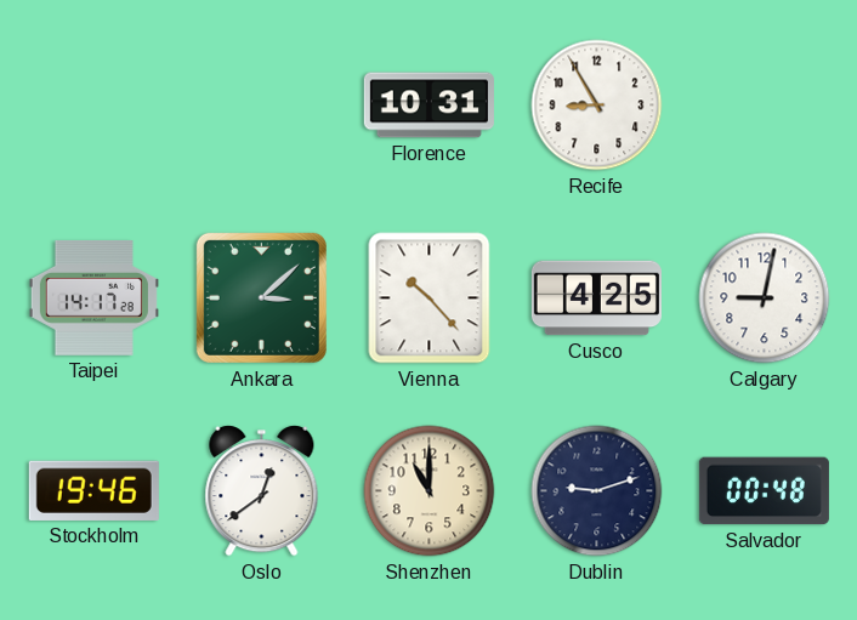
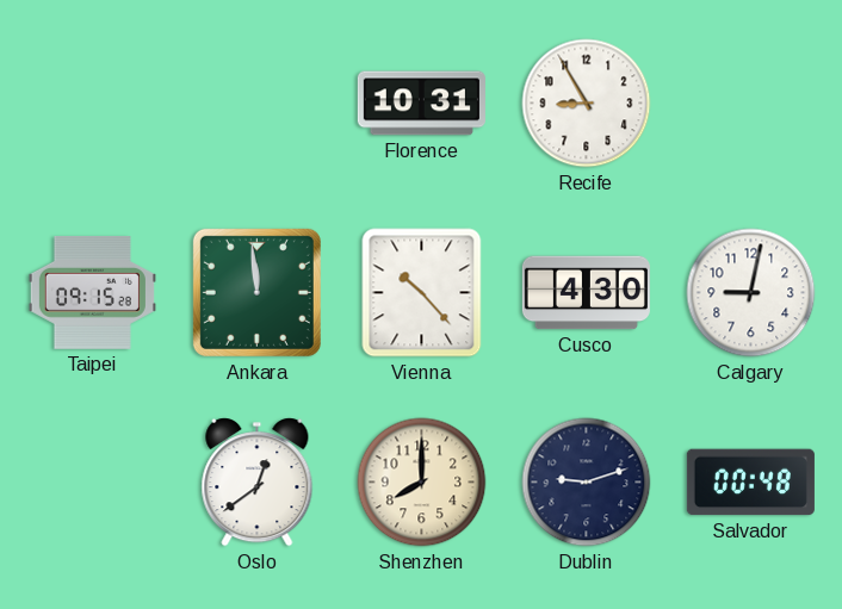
Taipei: 14:17 -> 09:15
Ankara: 3:08 -> 11:59
Cusco: 4:25 -> 4:30
Stockholm: 19:46 -> none
Shenzhen: 11:00 -> 8:00
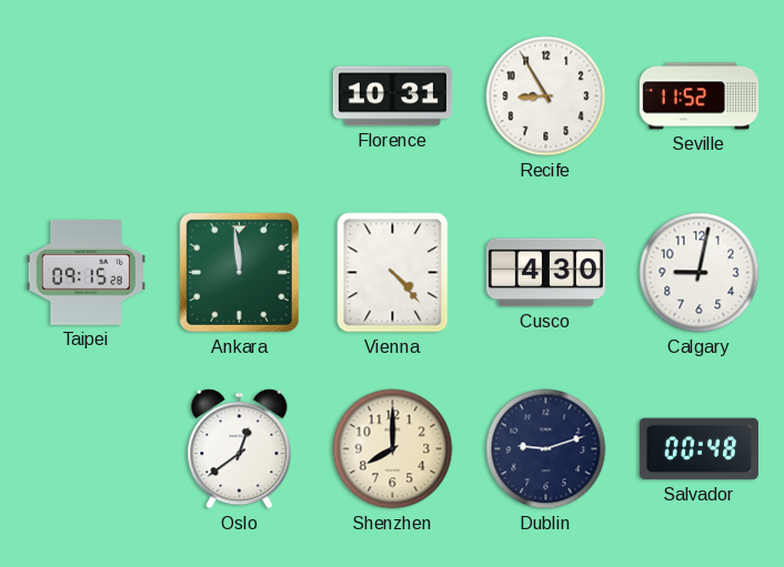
Seville: none -> 11:52
Vienna: 10:23 -> 4:23
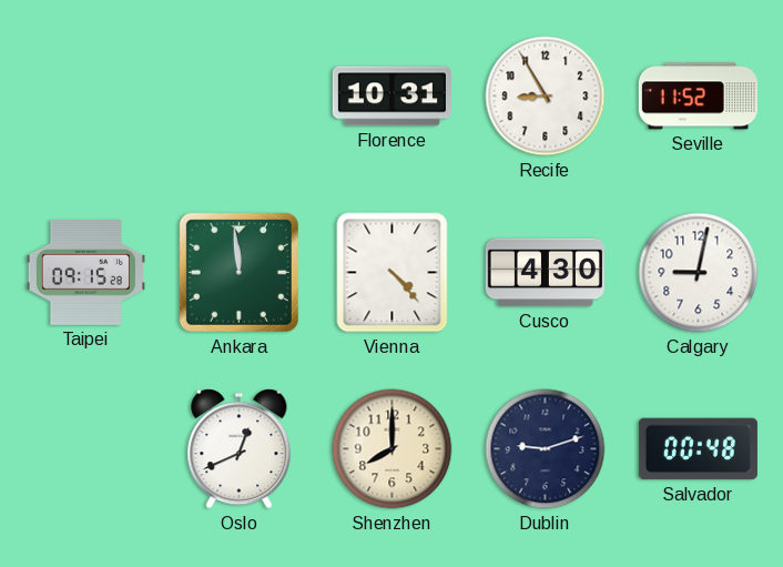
Oslo: 12:39 -> 12:41
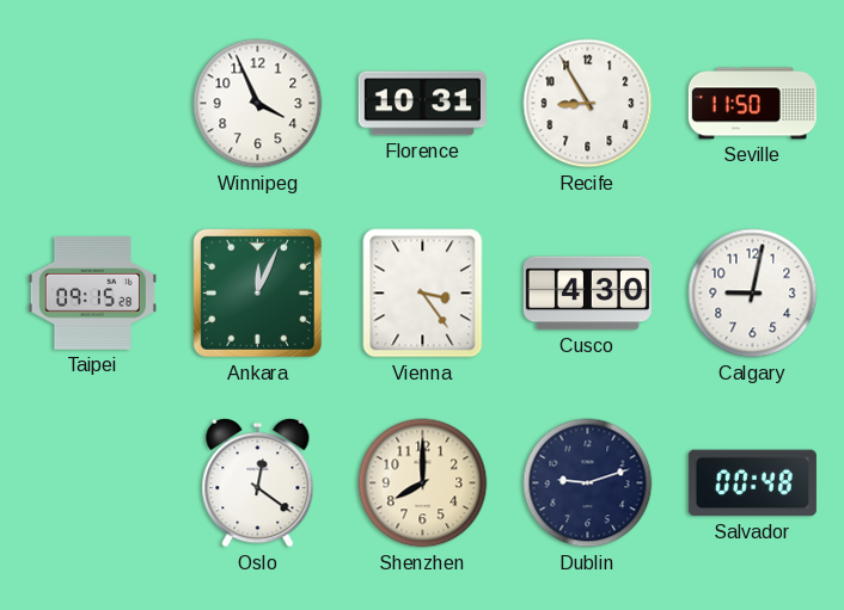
Winnipeg: none -> 3:56
Seville: 11:52 -> 11:50
Ankara: 11:59 -> 12:04
Vienna: 4:23 -> 3:24
Oslo: 12:41 -> 12:21
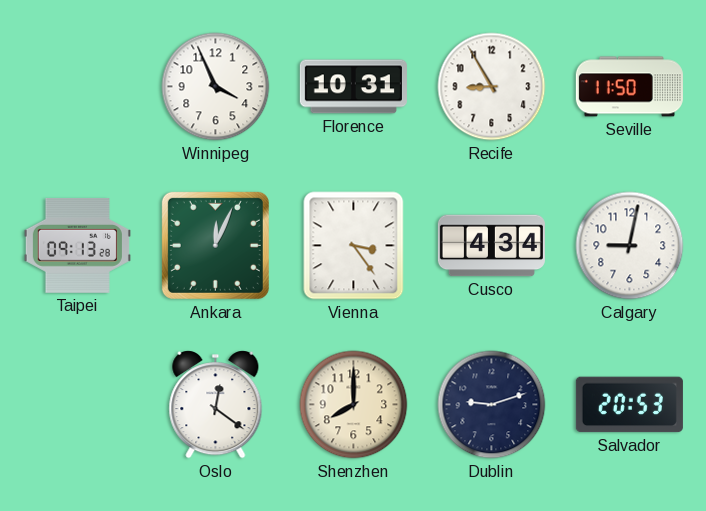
Taipei: 09:15 -> 09:13
Cusco: 4:30 -> 4:34
Salvador: 00:48 -> 20:53
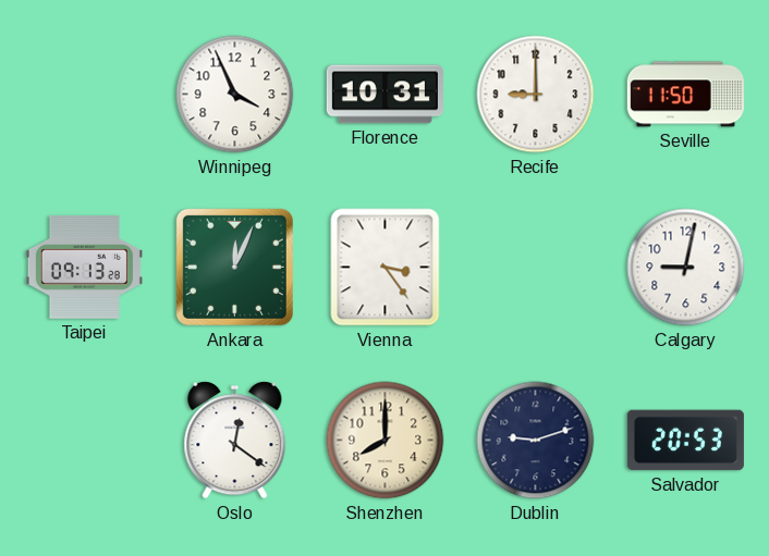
Recife: 8:55 -> 9:00
Cusco: 4:34 -> none
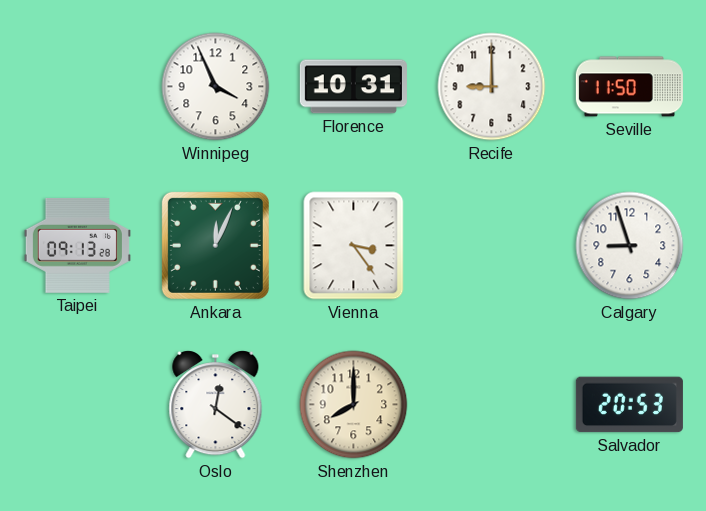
Calgary: 9:02 -> 8:57
Dublin: 9:12 -> none
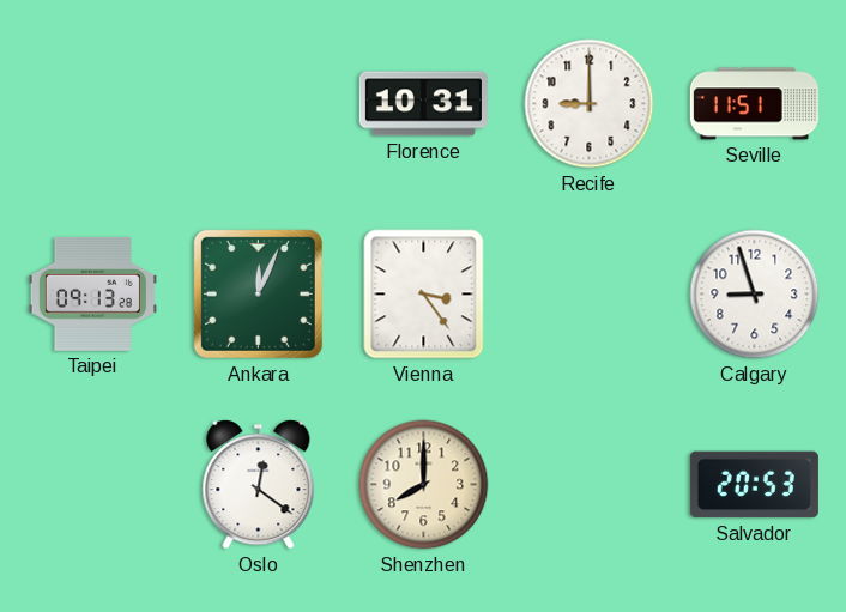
Winnipeg: 3:56 -> none
Seville: 11:50 -> 11:51
